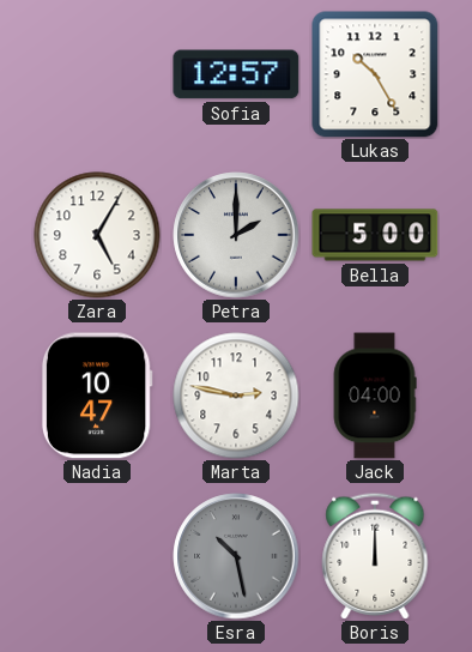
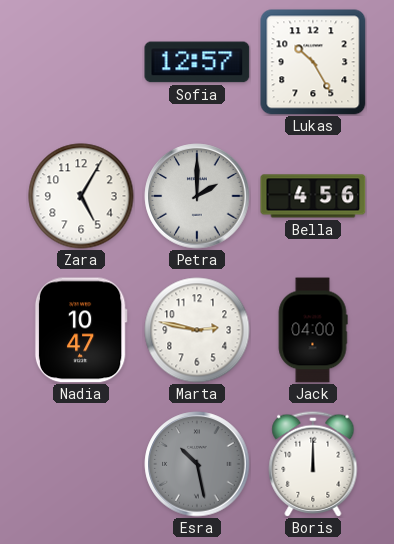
Bella: 5:00 -> 4:56
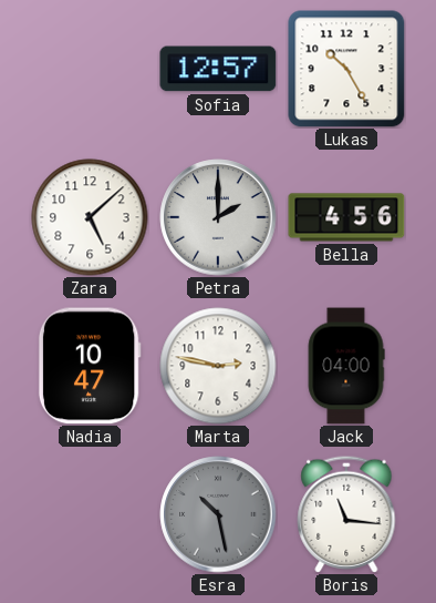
Zara: 5:05 -> 5:08
Boris: 12:00 -> 11:16
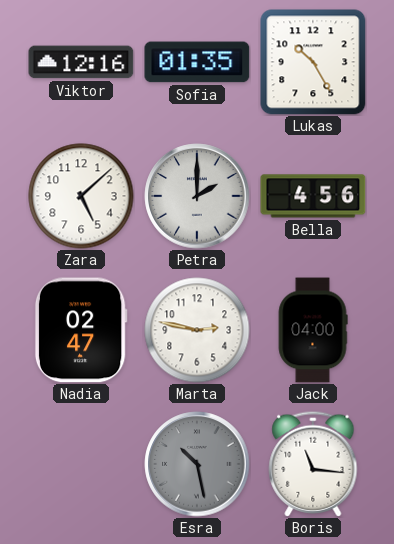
Viktor: none -> 12:16
Sofia: 12:57 -> 01:35
Nadia: 10:47 -> 02:47
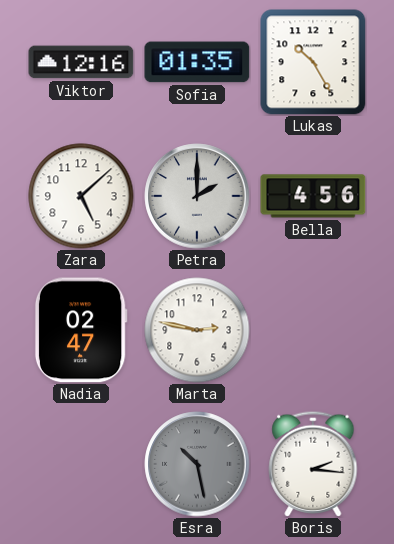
Jack: 04:00 -> none
Boris: 11:16 -> 2:16
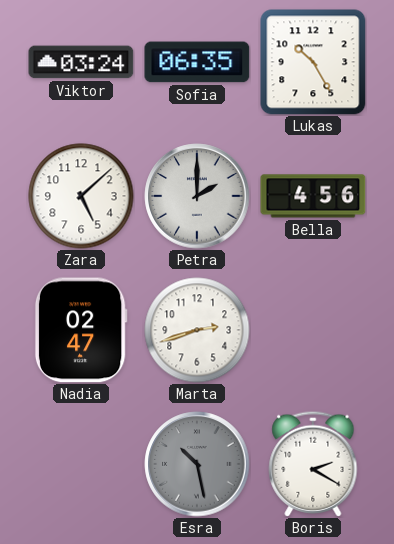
Viktor: 12:16 -> 03:24
Sofia: 01:35 -> 06:35
Marta: 2:47 -> 2:42
Boris: 2:16 -> 2:20
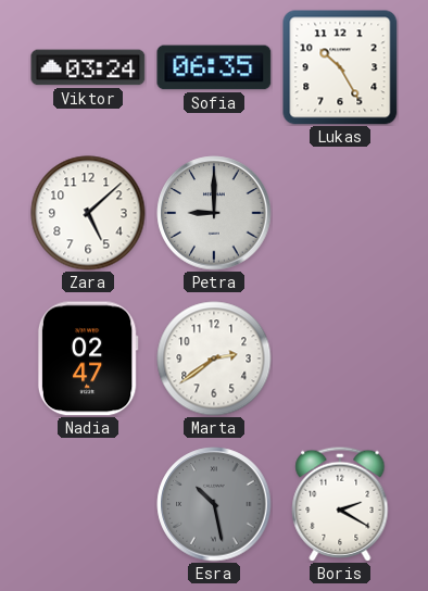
Petra: 2:00 -> 9:00
Bella: 4:56 -> none
Marta: 2:42 -> 2:39
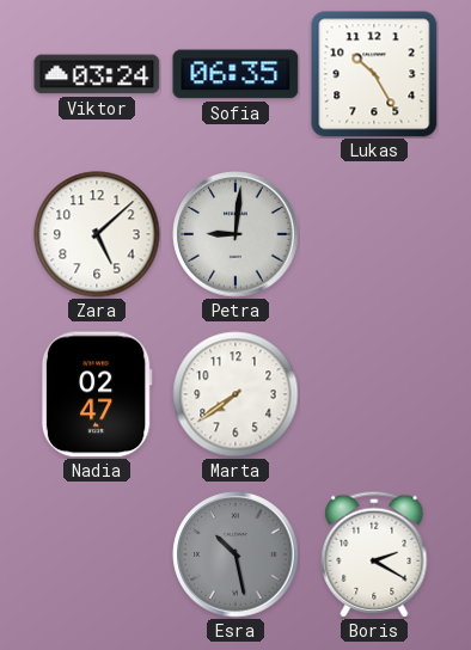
Petra: 9:00 -> 9:01
Marta: 2:39 -> 7:39
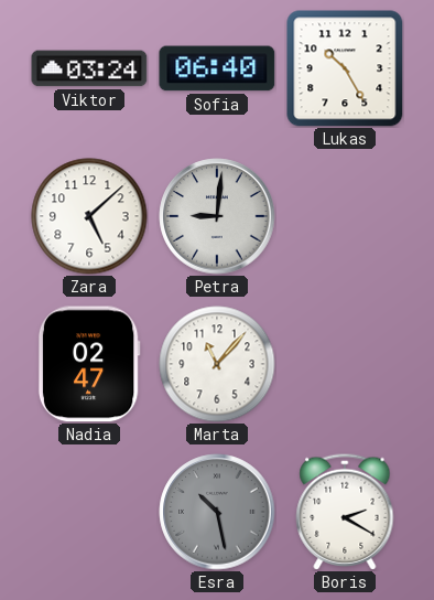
Sofia: 06:35 -> 06:40
Marta: 7:39 -> 11:07
